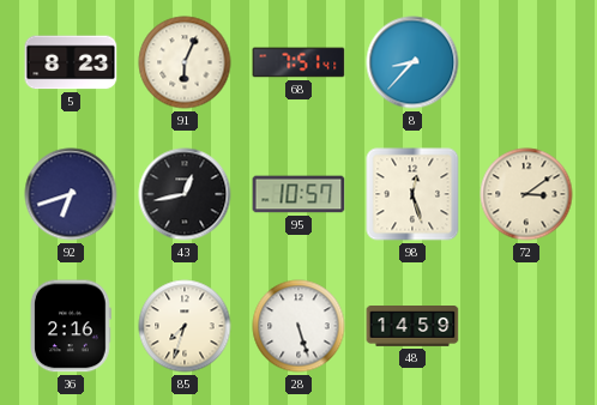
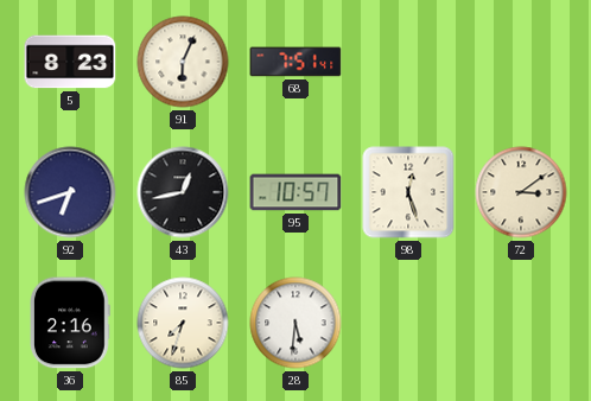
8: 8:37 -> none
28: 5:27 -> 5:31
48: 14:59 -> none
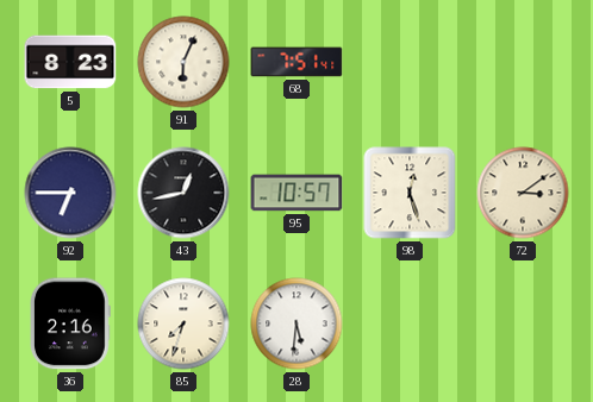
92: 6:42 -> 6:45
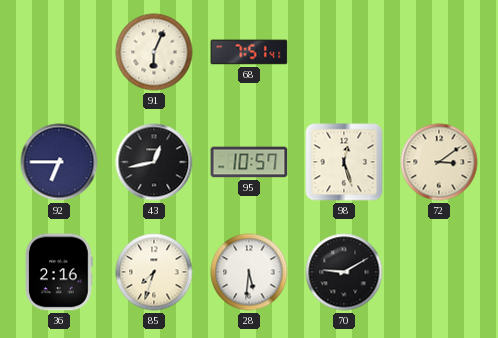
5: 8:23 -> none
70: none -> 9:10
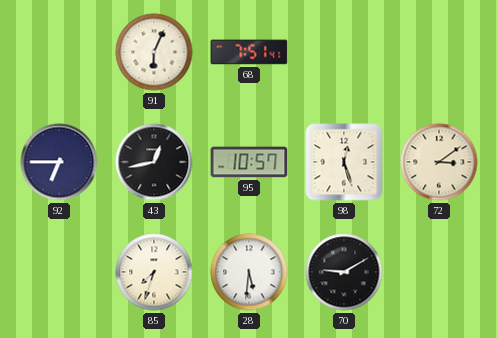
36: 2:16 -> none
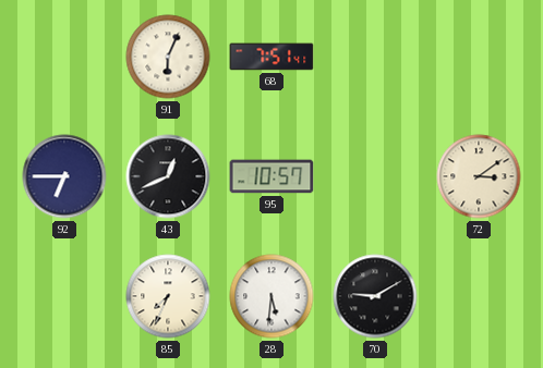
43: 12:43 -> 12:41
98: 12:27 -> none
85: 7:33 -> 7:34
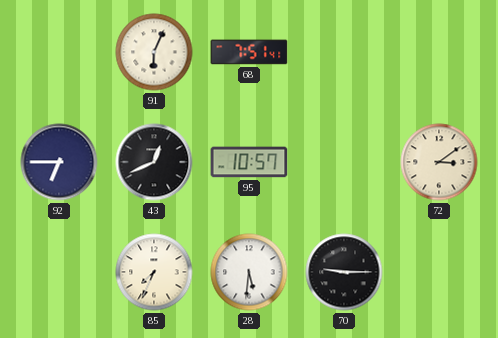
70: 9:10 -> 9:15
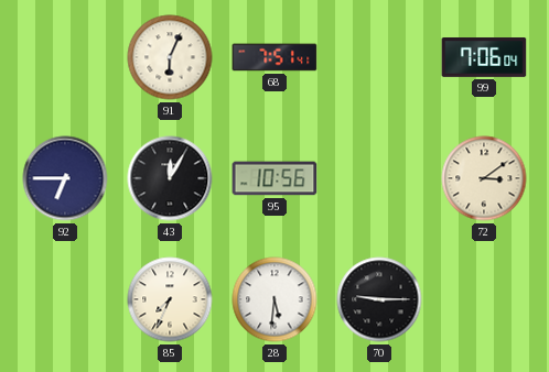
99: none -> 7:06
43: 12:41 -> 12:05
95: 10:57 -> 10:56
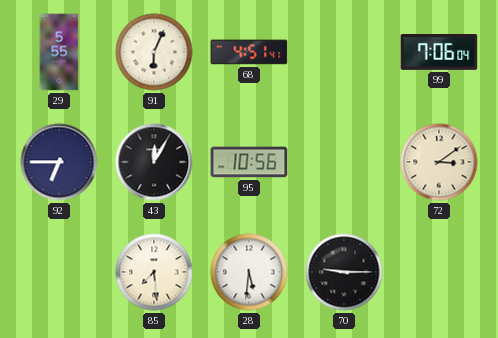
29: none -> 5:55
68: 7:51 -> 4:51
85: 7:34 -> 7:29
